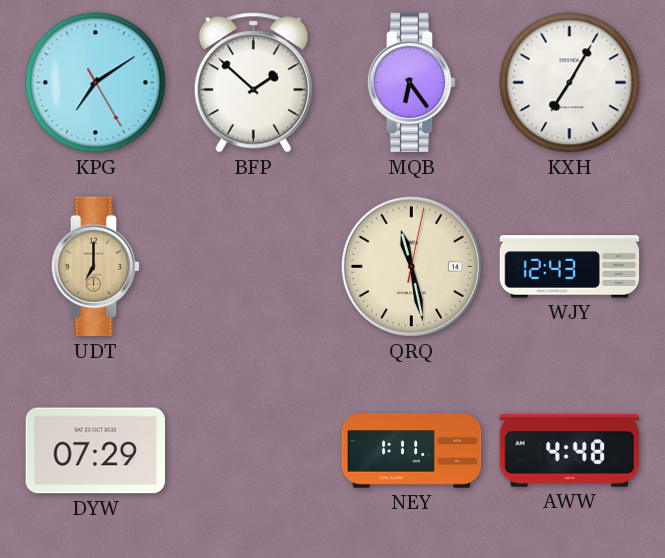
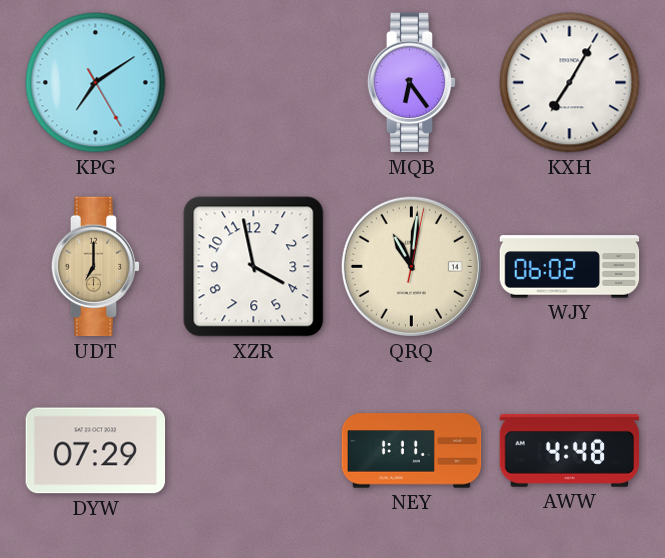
BFP: 1:52 -> none
XZR: none -> 3:58
QRQ: 11:28 -> 11:01
WJY: 12:43 -> 06:02
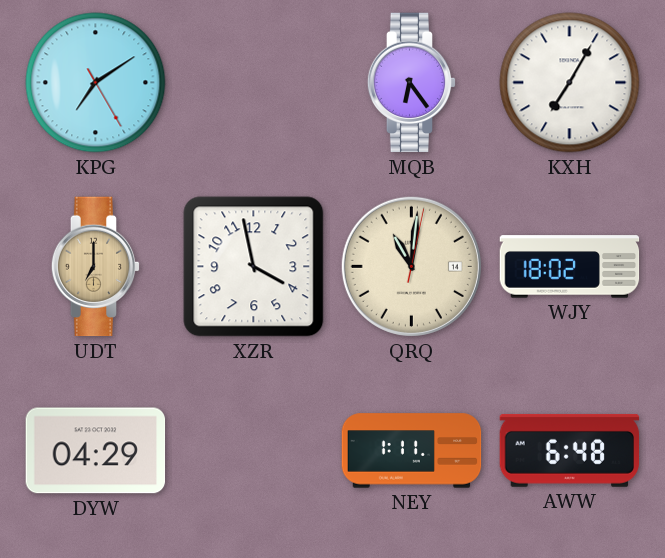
WJY: 06:02 -> 18:02
DYW: 07:29 -> 04:29
AWW: 4:48 -> 6:48
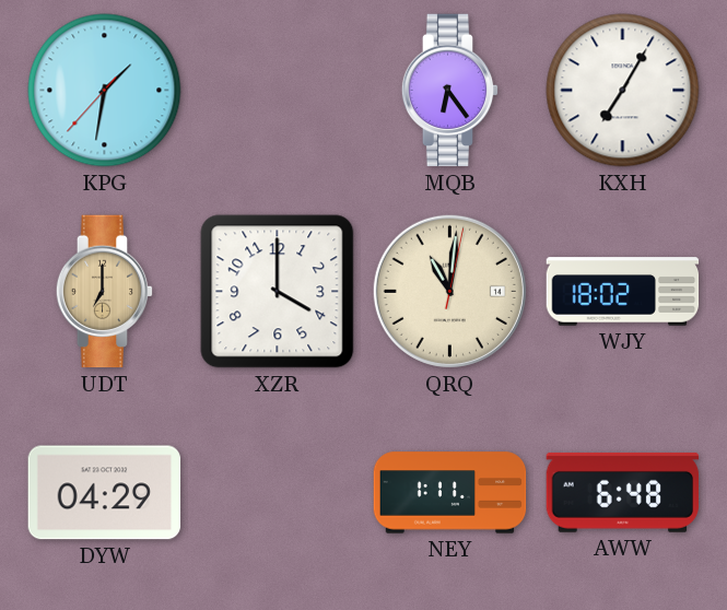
KPG: 7:09 -> 1:31
XZR: 3:58 -> 4:00
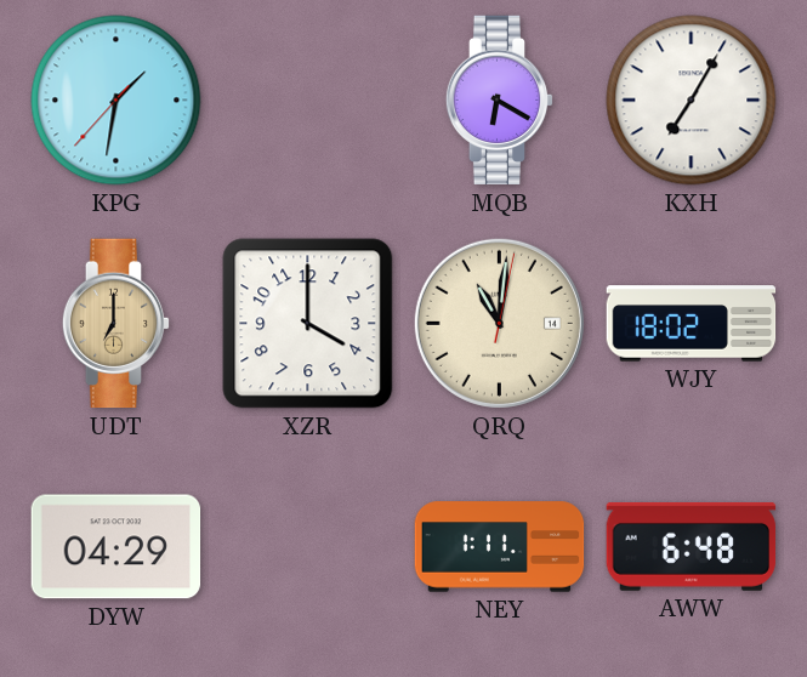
MQB: 6:24 -> 6:20
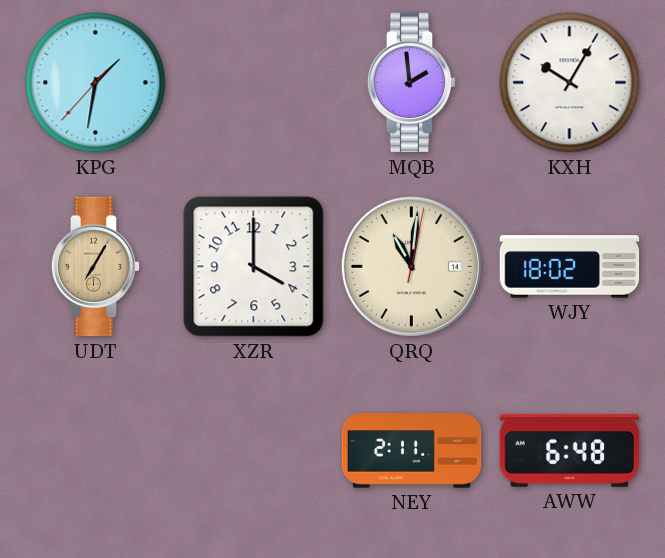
MQB: 6:20 -> 1:59
KXH: 7:05 -> 10:05
UDT: 7:00 -> 7:05
DYW: 04:29 -> none
NEY: 1:11 -> 2:11
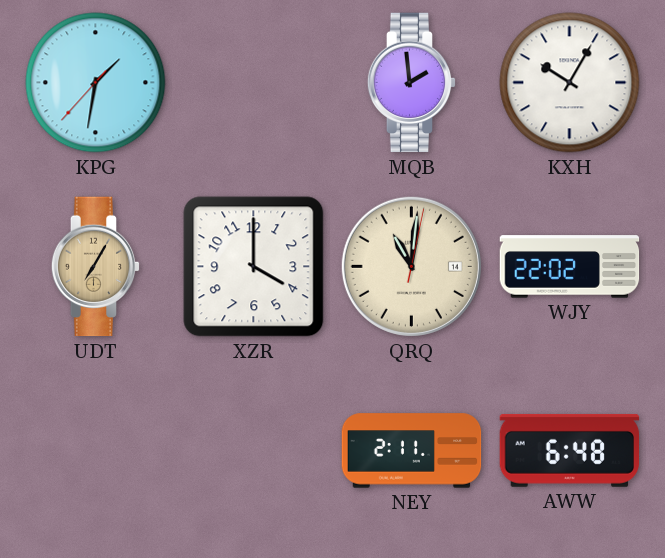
WJY: 18:02 -> 22:02
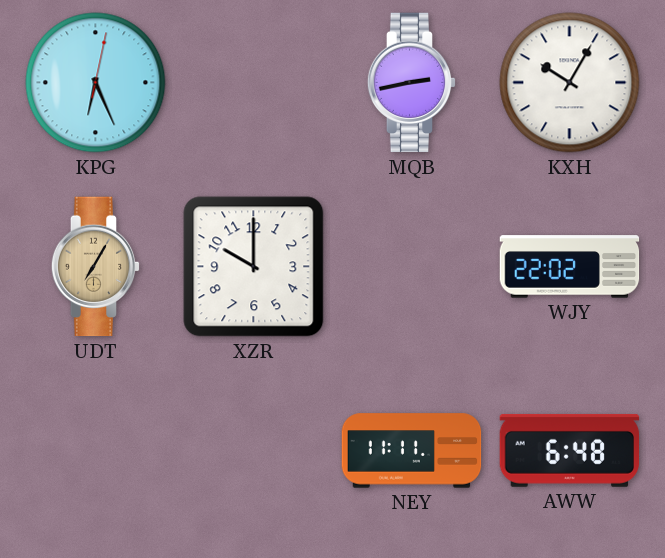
KPG: 1:31 -> 6:26
MQB: 1:59 -> 2:43
XZR: 4:00 -> 10:00
QRQ: 11:01 -> none
NEY: 2:11 -> 11:11
